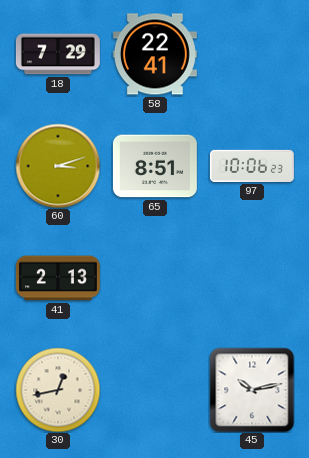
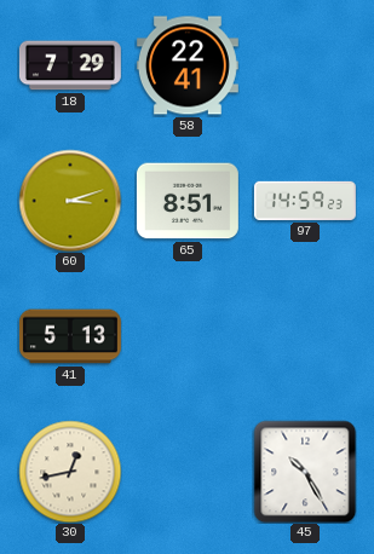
97: 10:06 -> 14:59
41: 2:13 -> 5:13
45: 10:13 -> 10:25
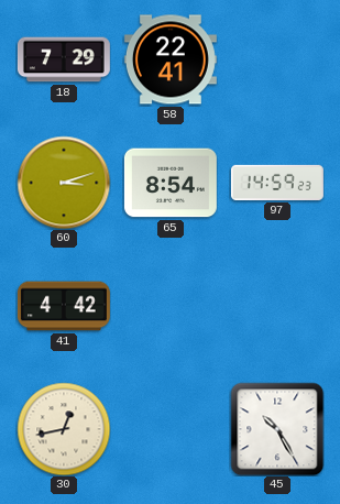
65: 8:51 -> 8:54
41: 5:13 -> 4:42
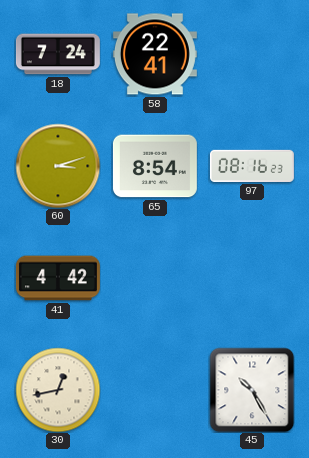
18: 7:29 -> 7:24
97: 14:59 -> 08:16
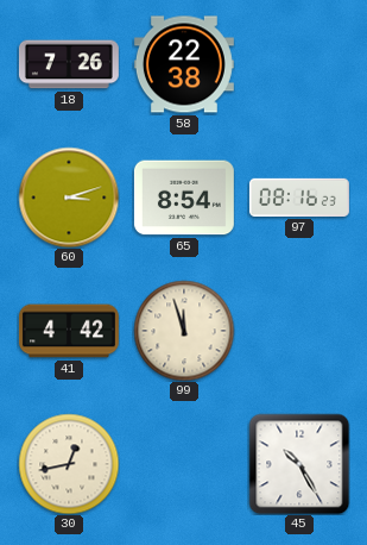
18: 7:24 -> 7:26
58: 22:41 -> 22:38
99: none -> 11:57
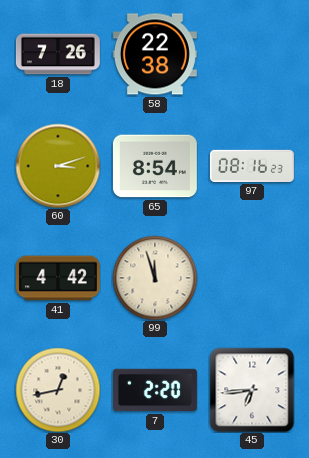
7: none -> 2:20
45: 10:25 -> 6:44
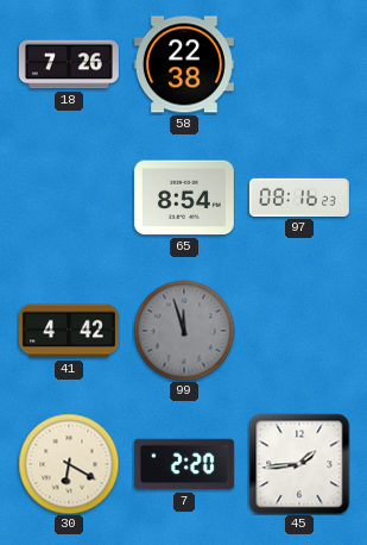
60: 3:12 -> none
99 dial: cream -> grey
30: 12:43 -> 6:20
45: 6:44 -> 1:44
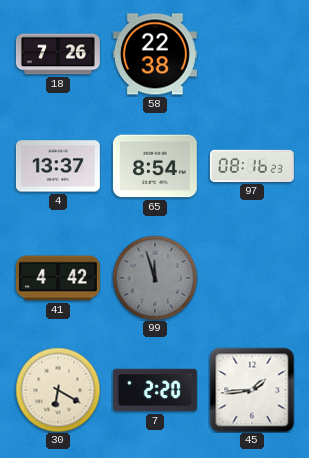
4: none -> 13:37
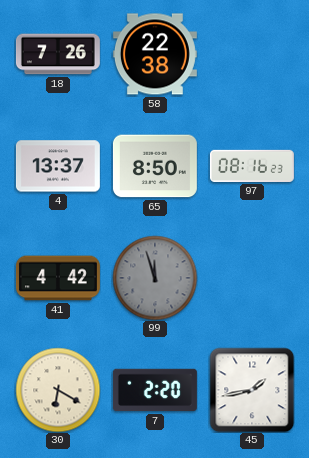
65: 8:54 -> 8:50
45: 1:44 -> 1:43
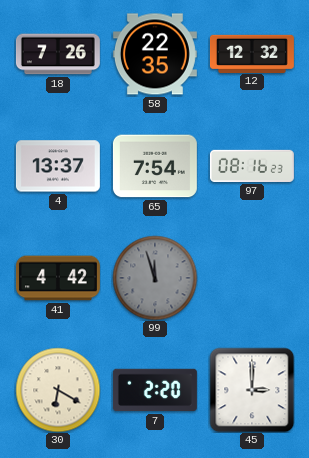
58: 22:38 -> 22:35
12: none -> 12:32
65: 8:50 -> 7:54
45: 1:43 -> 3:00
